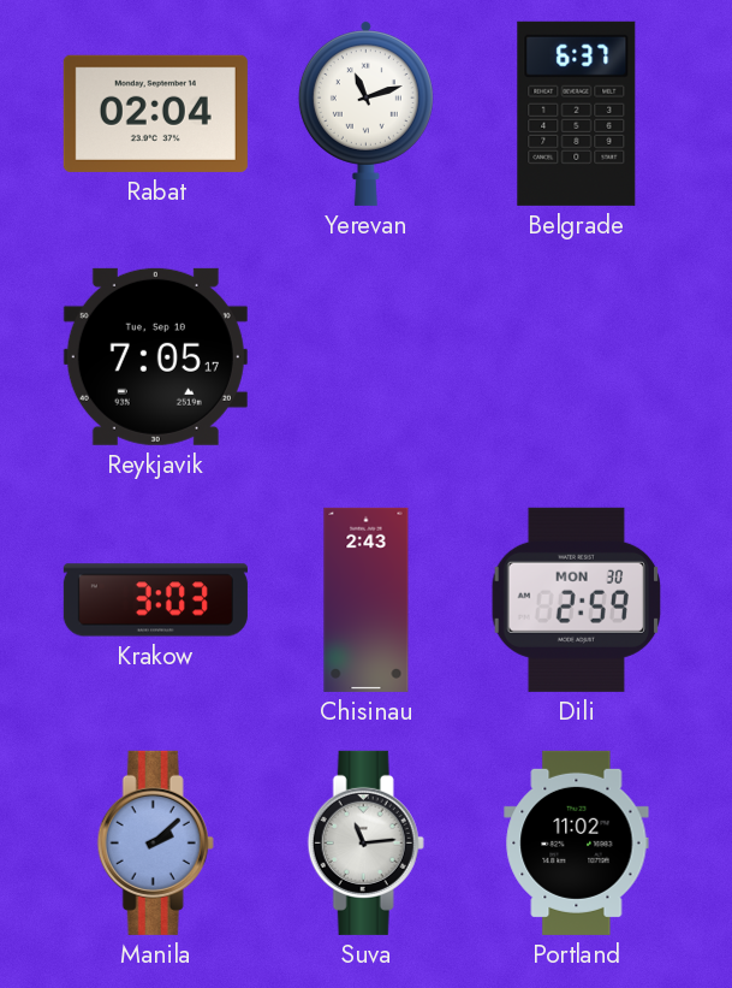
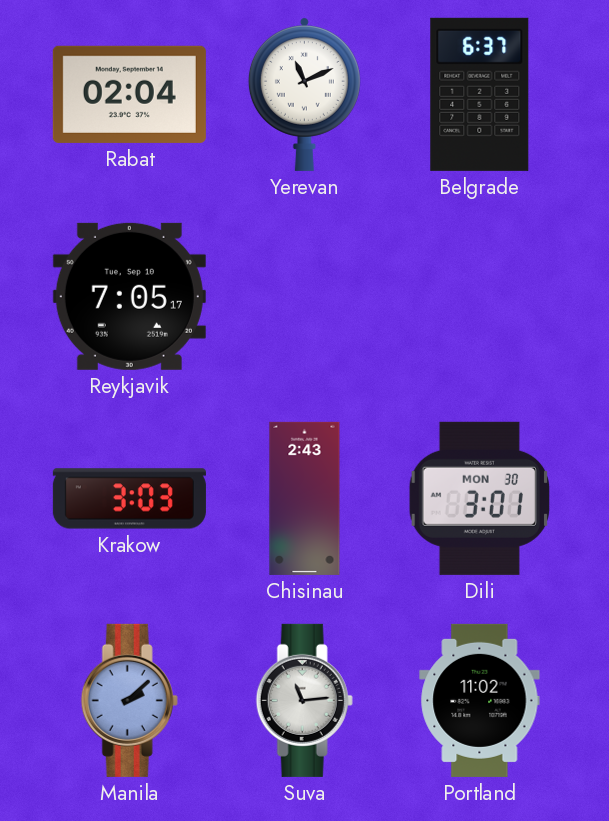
Yerevan: 11:12 -> 11:11
Dili: 2:59 -> 3:01
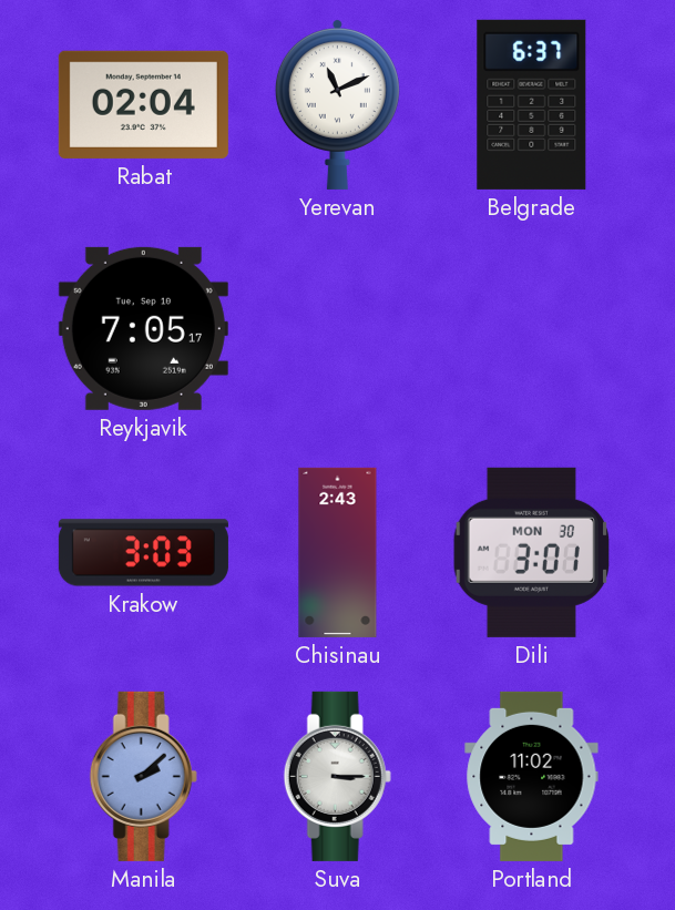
Suva: 11:14 -> 3:15
